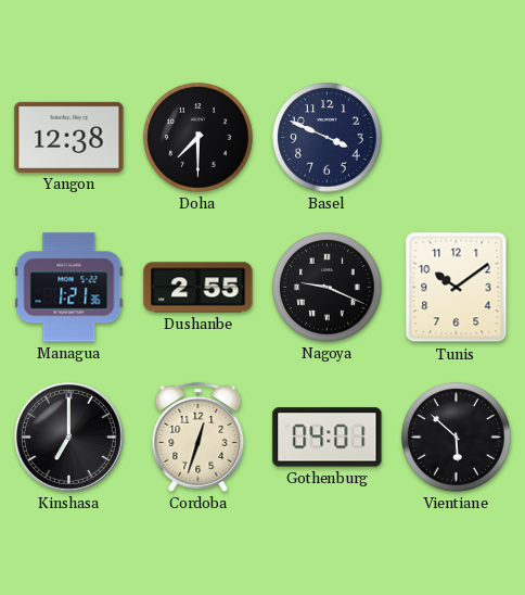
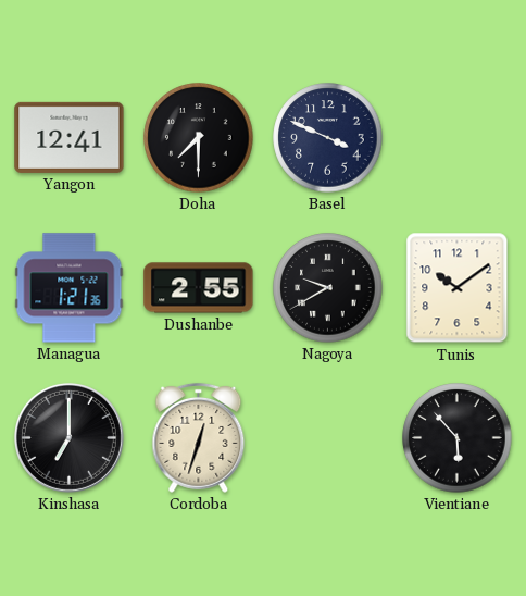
Yangon: 12:38 -> 12:41
Nagoya: 9:19 -> 9:40
Gothenburg: 04:01 -> none
Vientiane: 5:52 -> 5:53
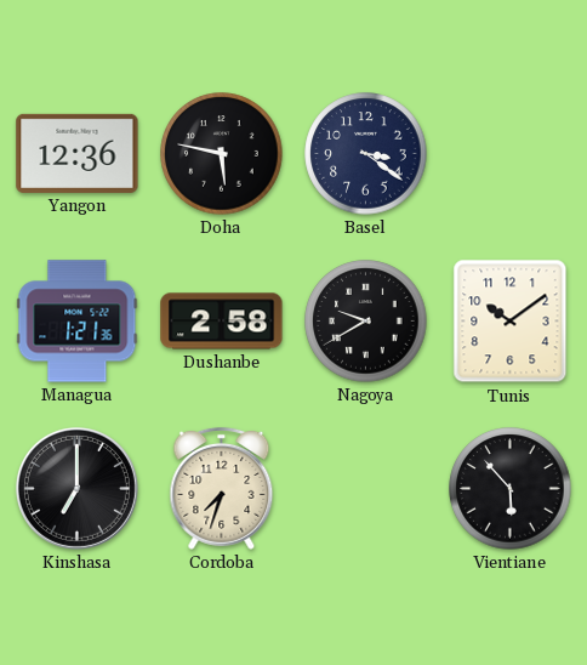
Yangon: 12:41 -> 12:36
Doha: 7:30 -> 5:47
Basel: 3:49 -> 3:21
Dushanbe: 2:55 -> 2:58
Cordoba: 12:33 -> 7:33
